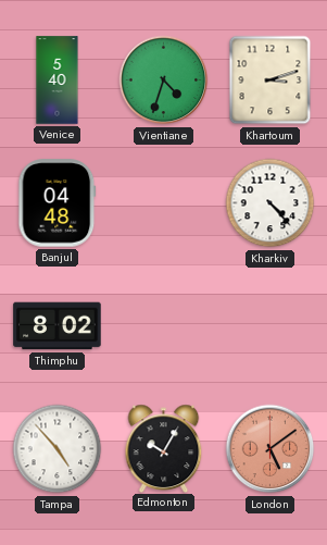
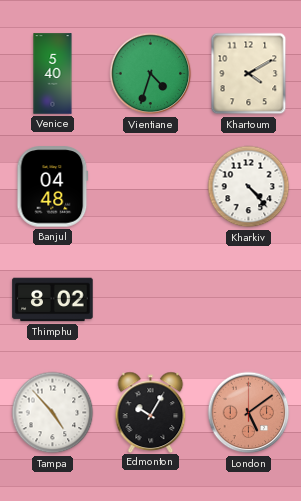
Khartoum: 3:12 -> 4:10
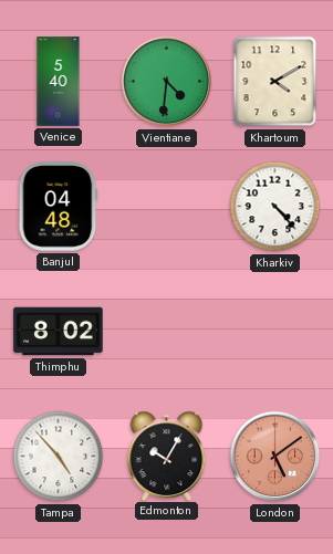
Vientiane: 4:33 -> 4:31
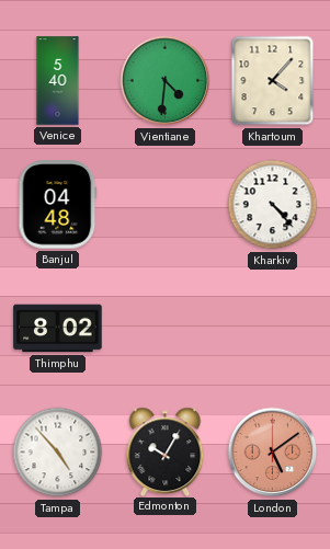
Khartoum: 4:10 -> 4:07
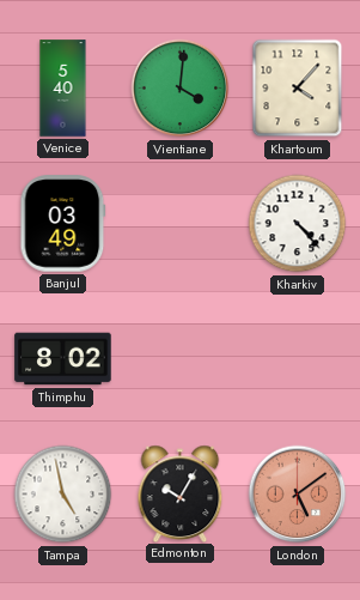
Vientiane: 4:31 -> 4:01
Banjul: 04:48 -> 03:49
Tampa: 4:53 -> 4:58
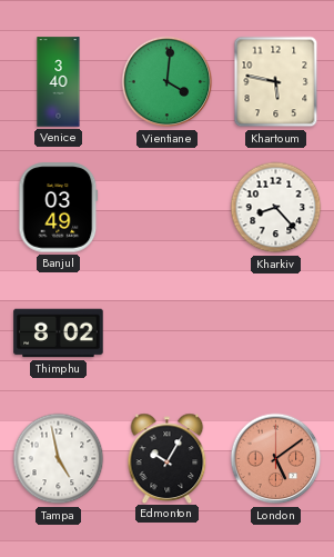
Venice: 5:40 -> 3:40
Khartoum: 4:07 -> 5:47
Kharkiv: 4:23 -> 8:23
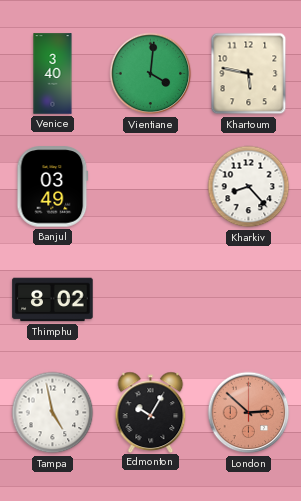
London: 5:09 -> 2:52
